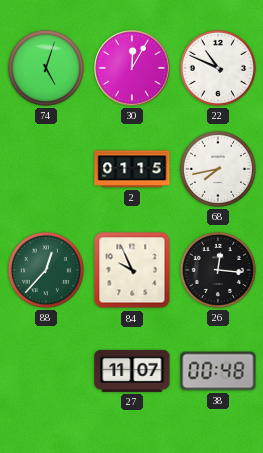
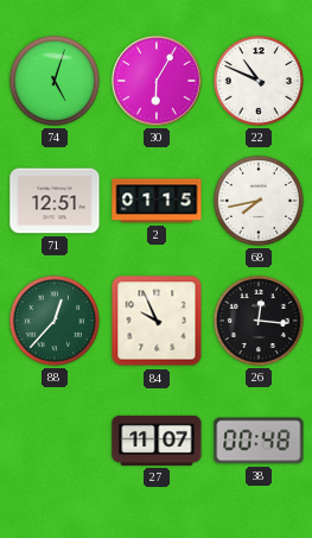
30: 12:05 -> 6:05
71: none -> 12:51
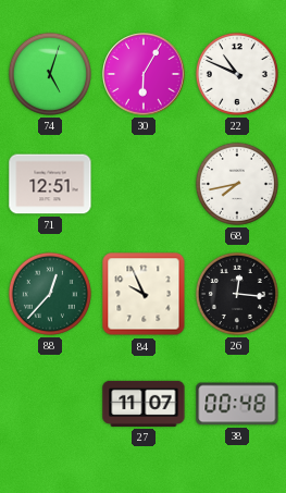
2: 01:15 -> none
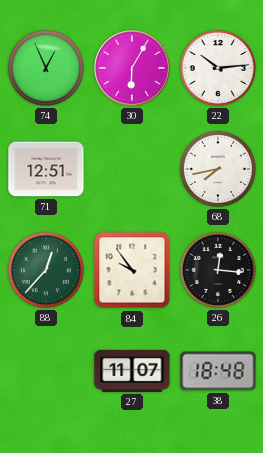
74: 5:03 -> 12:56
22: 10:49 -> 10:14
84: 9:56 -> 9:54
38: 00:48 -> 18:48
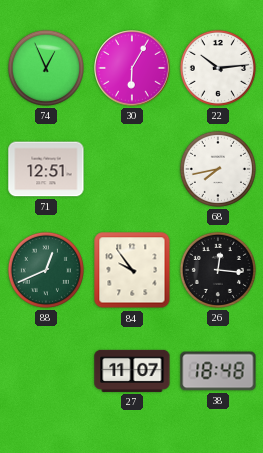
88: 12:37 -> 12:41
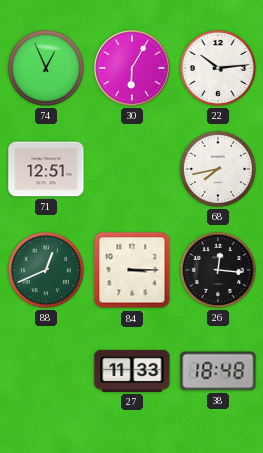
84: 9:54 -> 3:15
27: 11:07 -> 11:33
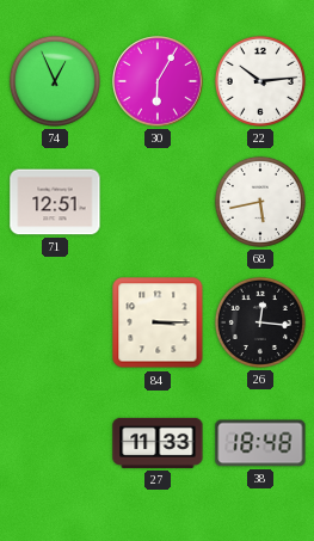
68: 7:43 -> 5:43
88: 12:41 -> none
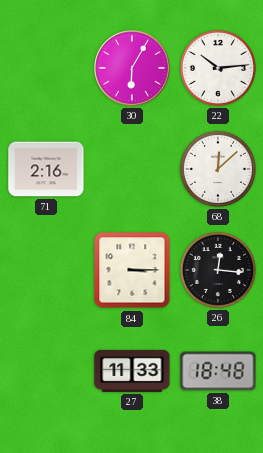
74: 12:56 -> none
71: 12:51 -> 2:16
68: 5:43 -> 12:08
